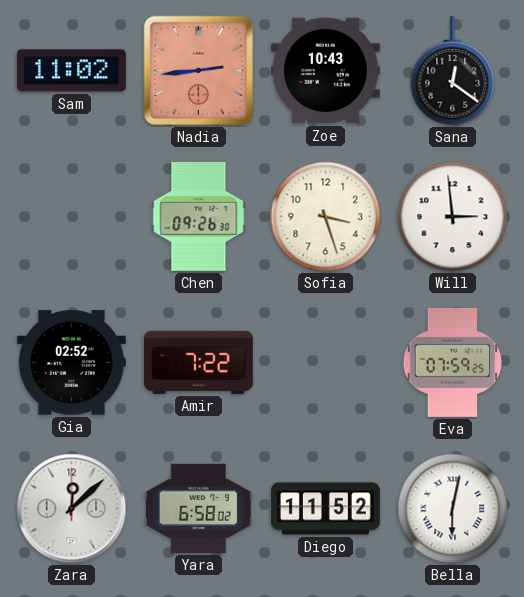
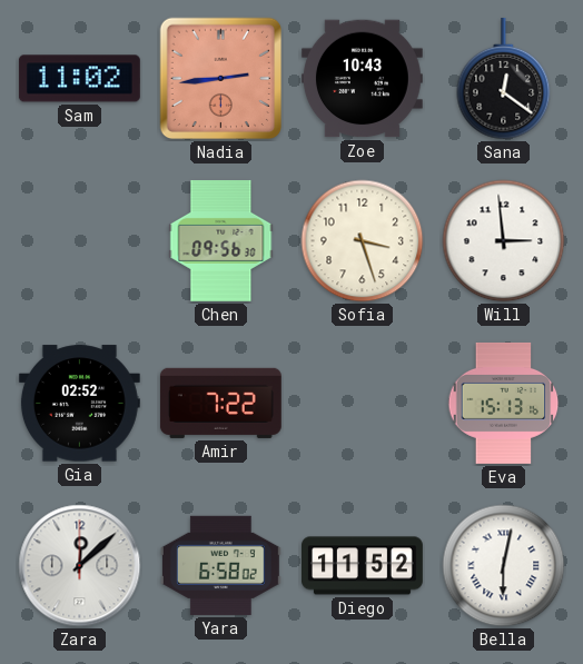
Chen: 09:26 -> 09:56
Eva: 07:59 -> 15:13
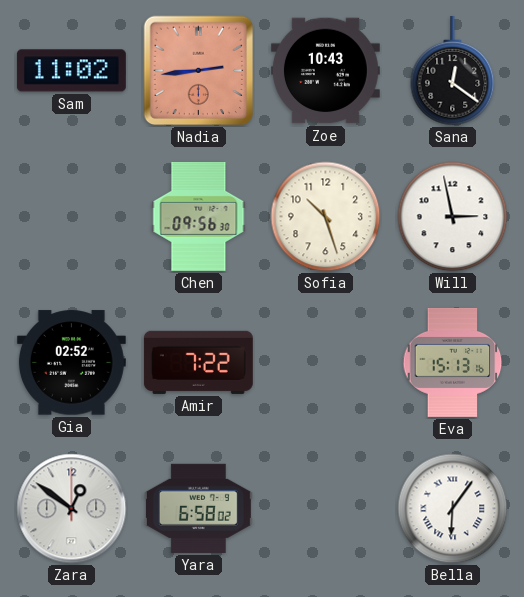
Sofia: 3:27 -> 10:27
Will: 2:59 -> 2:58
Zara: 12:08 -> 12:51
Diego: 11:52 -> none
Bella: 6:02 -> 6:06
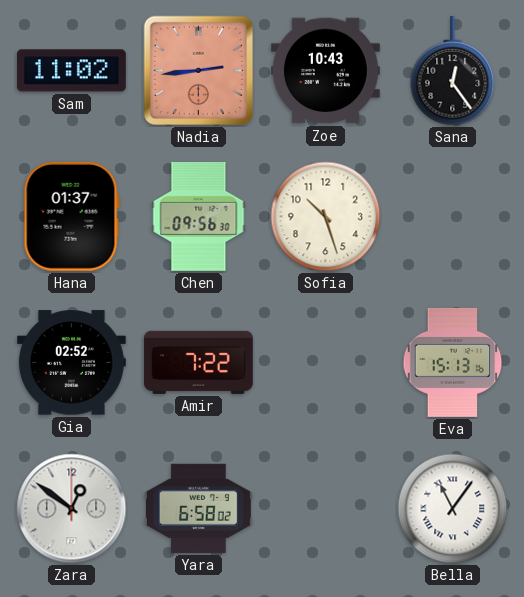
Sana: 12:21 -> 12:24
Hana: none -> 01:37
Will: 2:58 -> none
Bella: 6:06 -> 11:06
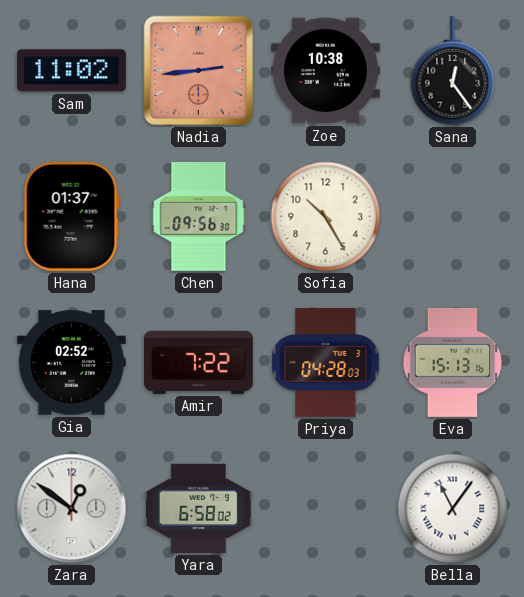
Zoe: 10:43 -> 10:38
Sofia: 10:27 -> 10:25
Priya: none -> 04:28
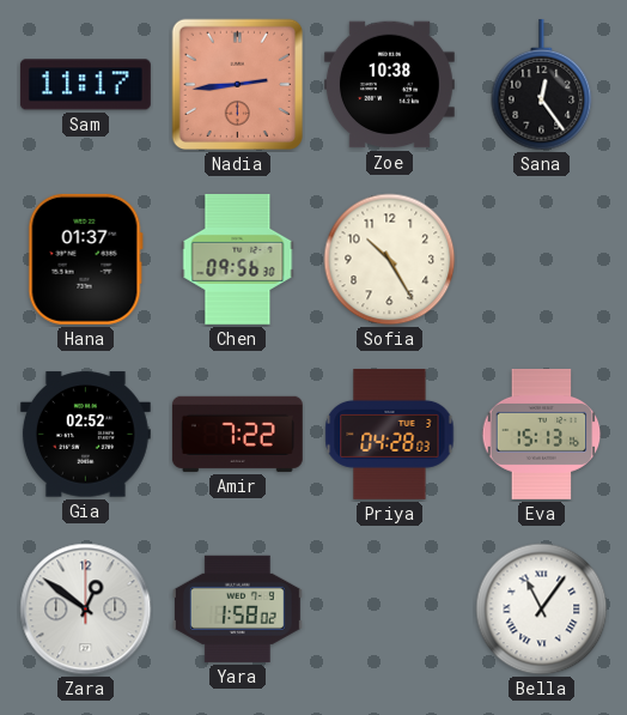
Sam: 11:02 -> 11:17
Yara: 6:58 -> 1:58
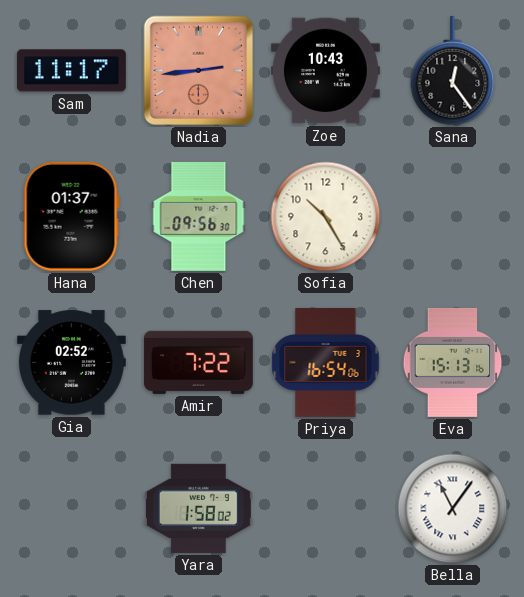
Zoe: 10:38 -> 10:43
Priya: 04:28 -> 16:54
Zara: 12:51 -> none
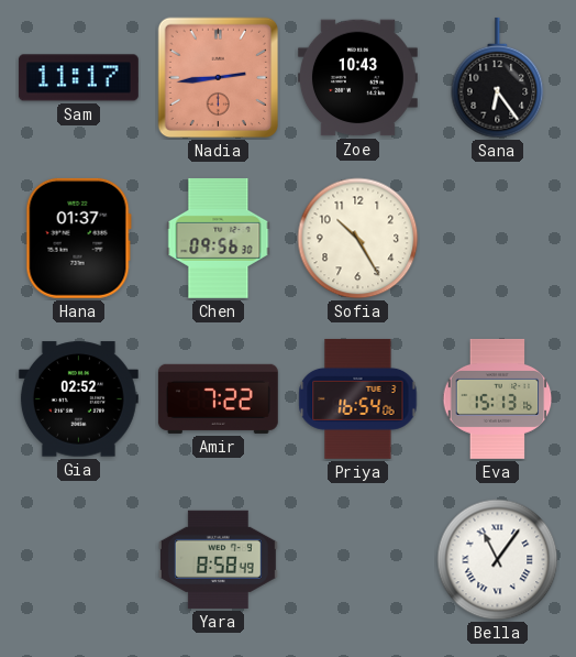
Sana: 12:24 -> 6:24
Yara: 1:58 -> 8:58
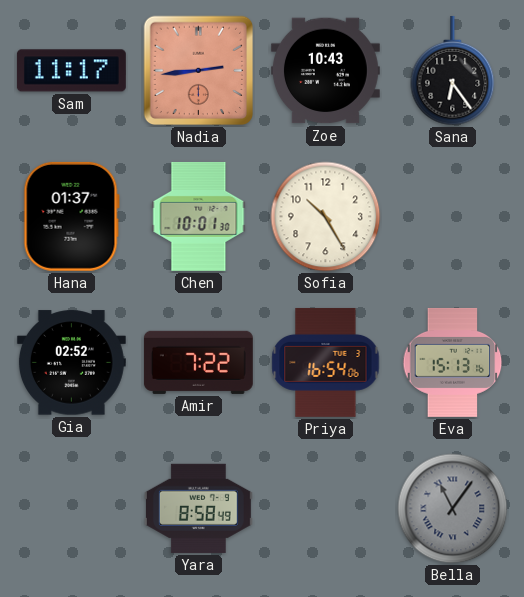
Chen: 09:56 -> 10:01
Bella dial: white -> grey
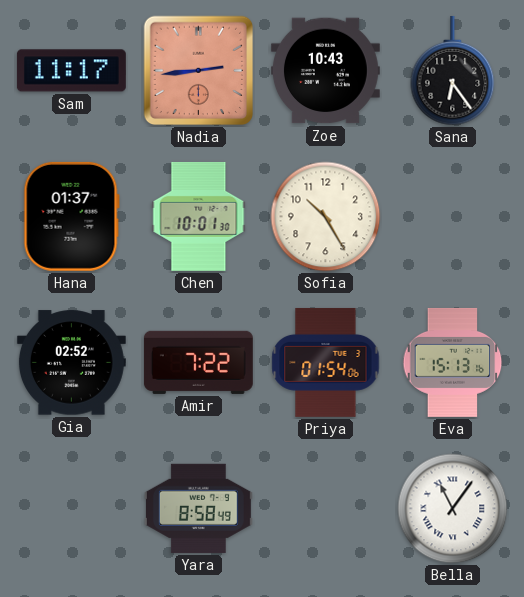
Priya: 16:54 -> 01:54
Bella dial: grey -> white
